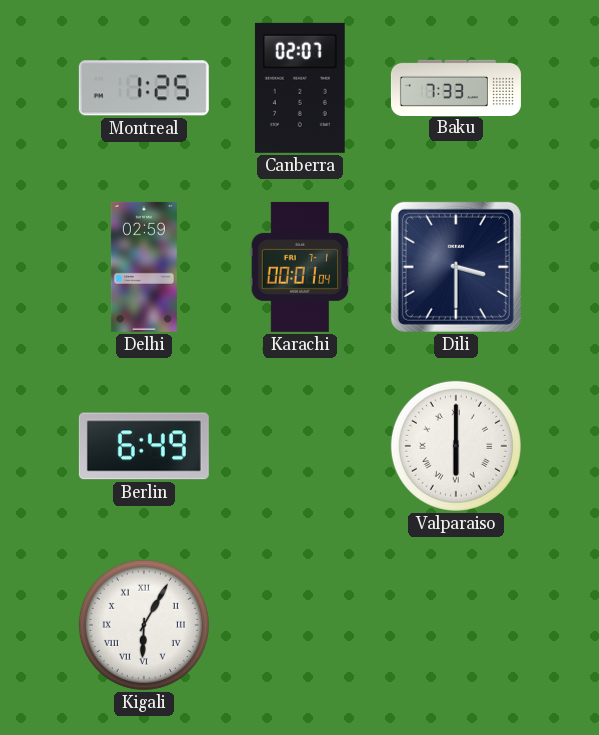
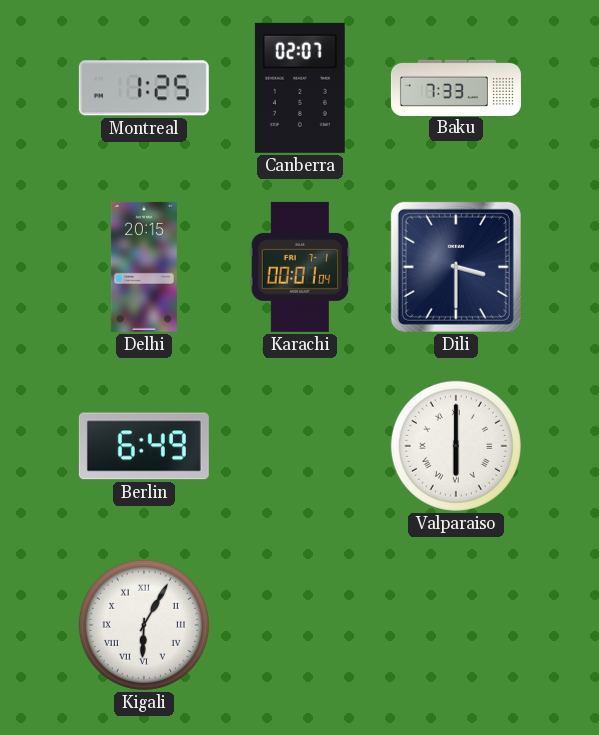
Delhi: 02:59 -> 20:15
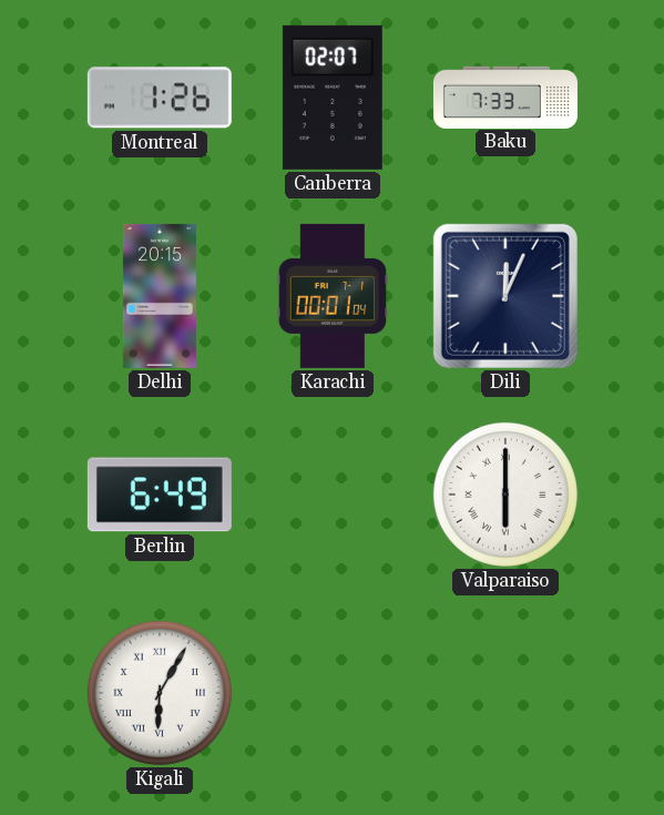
Montreal: 1:25 -> 1:26
Dili: 3:30 -> 12:04
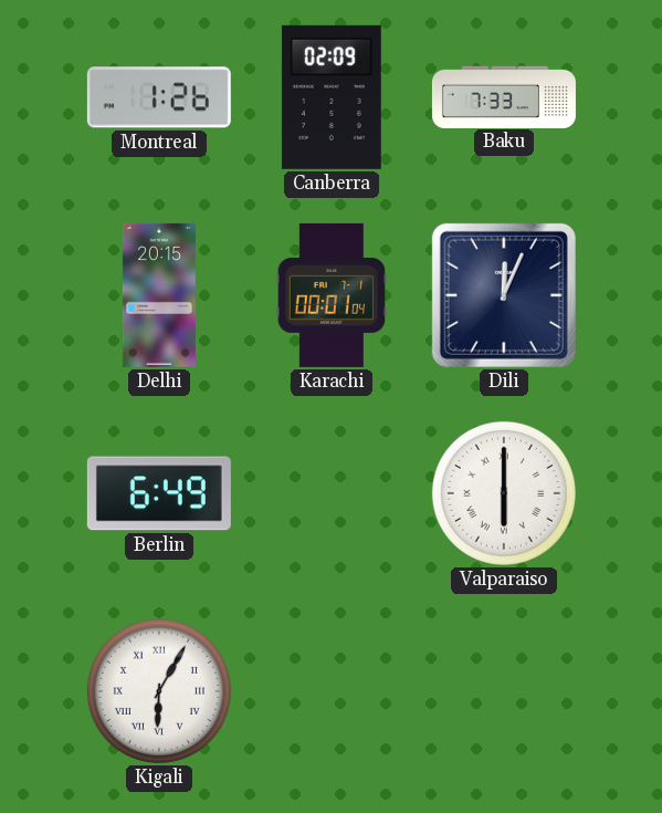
Canberra: 02:07 -> 02:09
